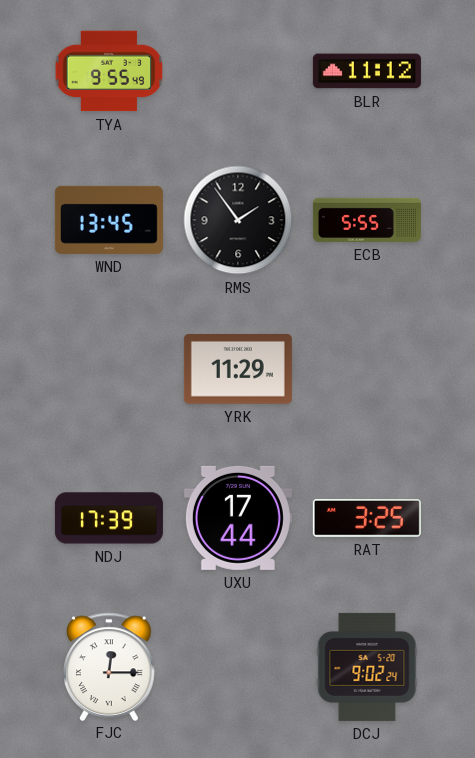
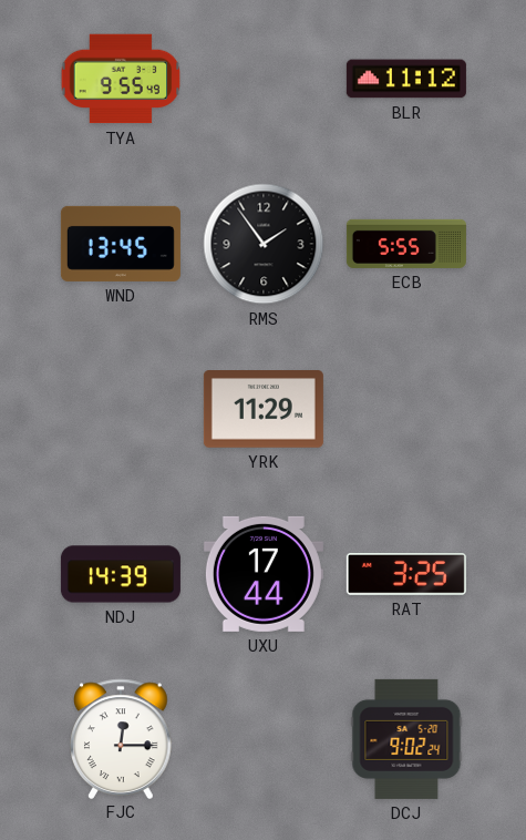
NDJ: 17:39 -> 14:39
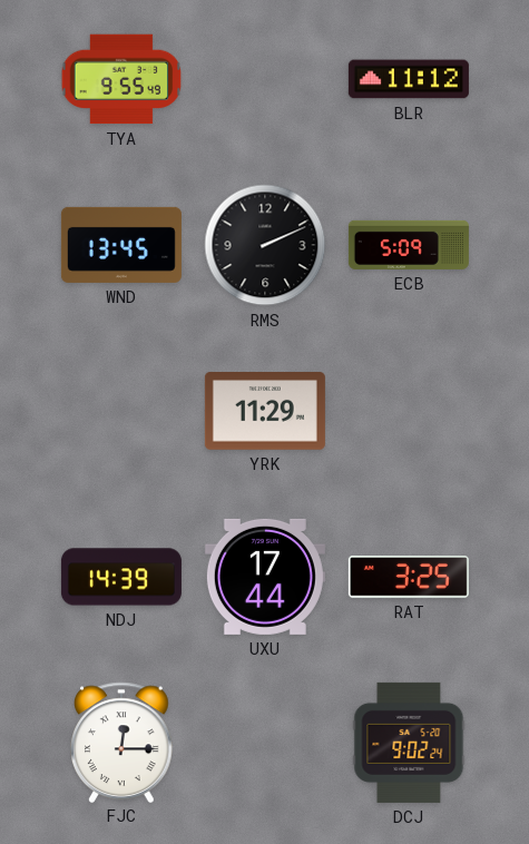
RMS: 1:54 -> 2:11
ECB: 5:55 -> 5:09
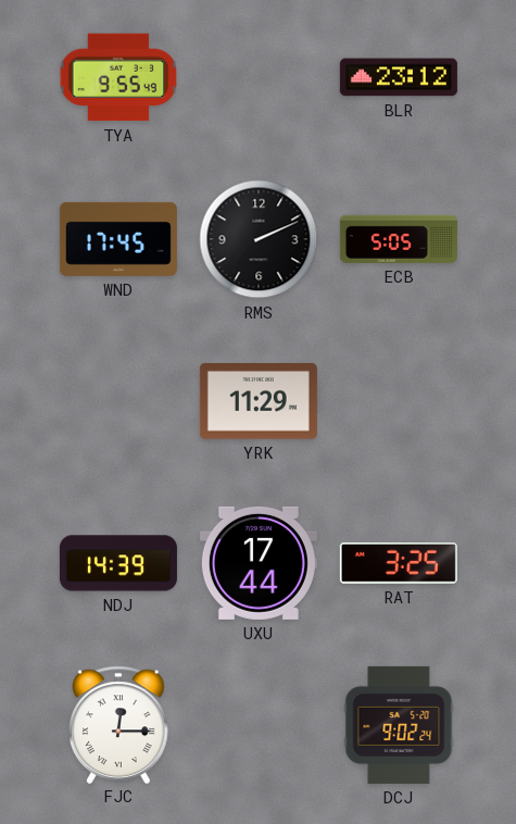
BLR: 11:12 -> 23:12
WND: 13:45 -> 17:45
ECB: 5:09 -> 5:05
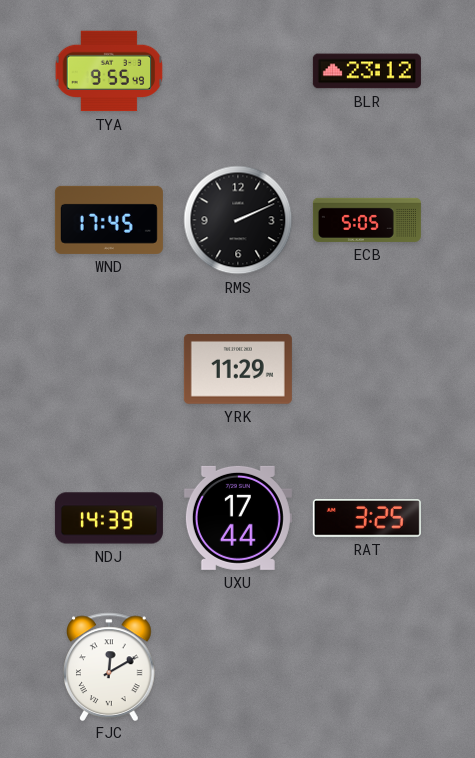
FJC: 12:15 -> 12:10
DCJ: 9:02 -> none
